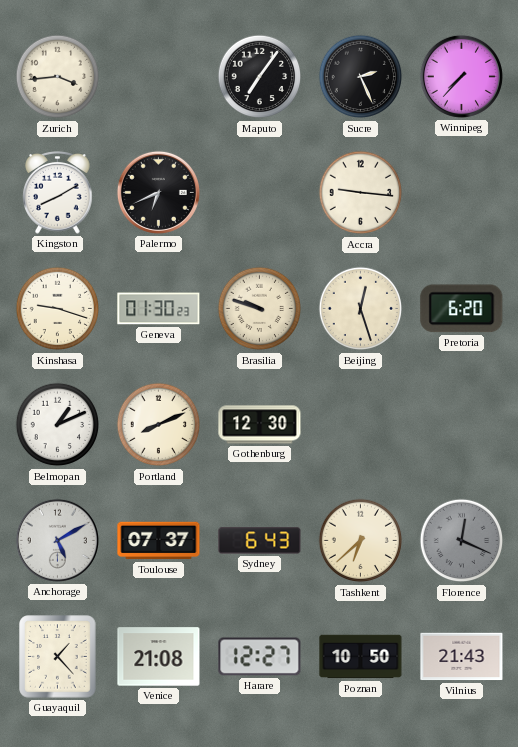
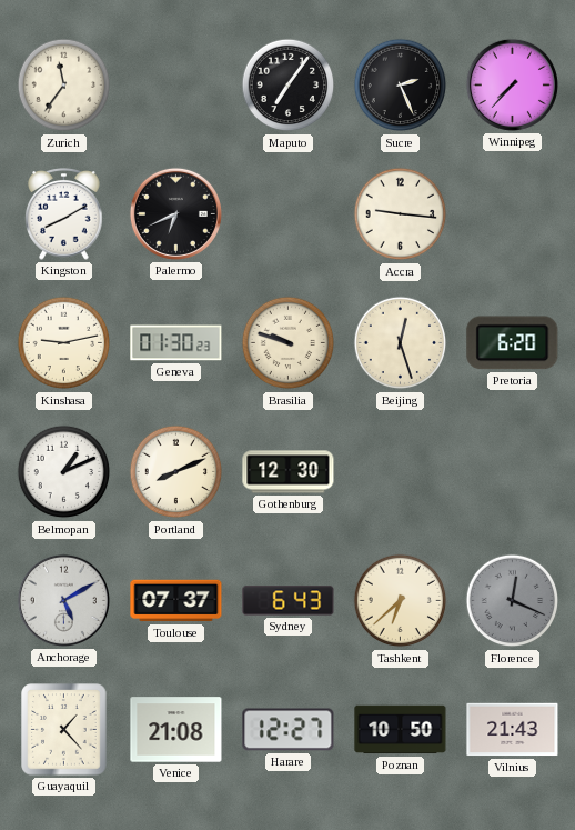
Zurich: 3:44 -> 11:36
Kinshasa: 9:18 -> 9:13
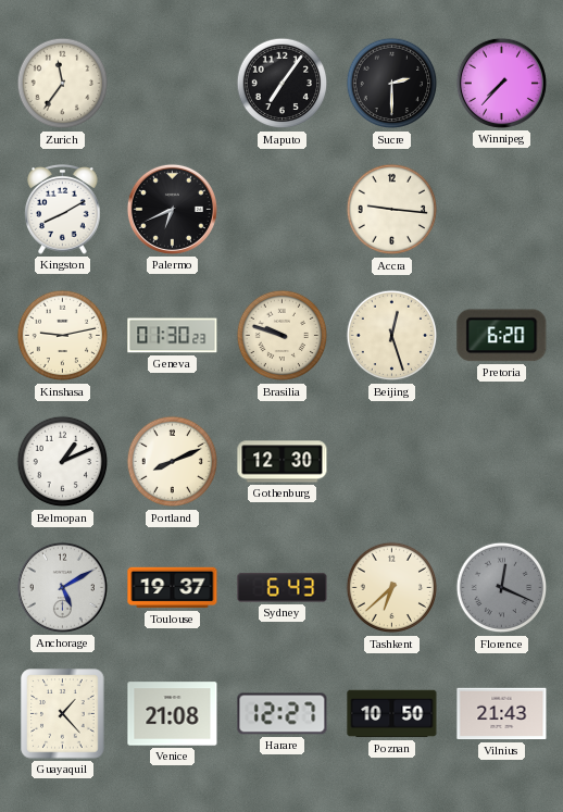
Sucre: 2:26 -> 2:30
Toulouse: 07:37 -> 19:37
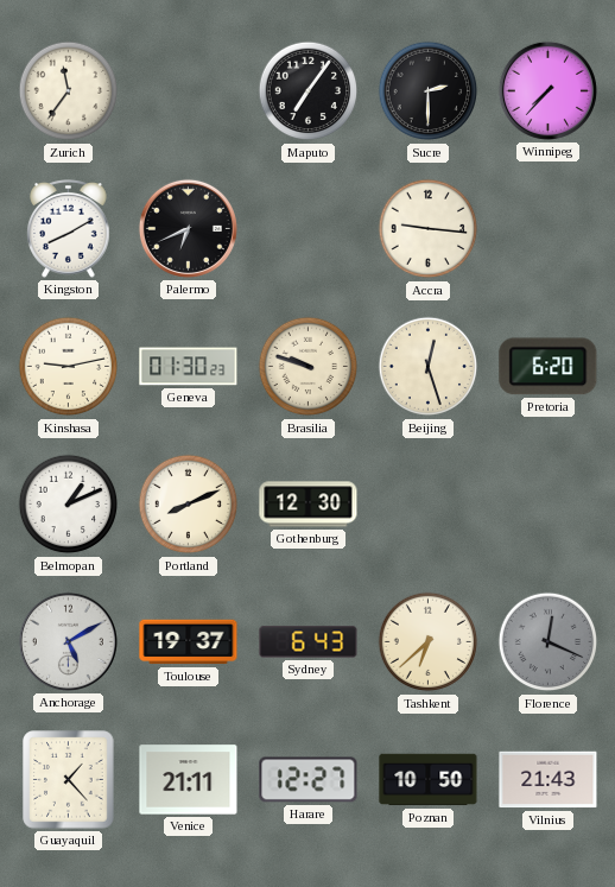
Venice: 21:08 -> 21:11
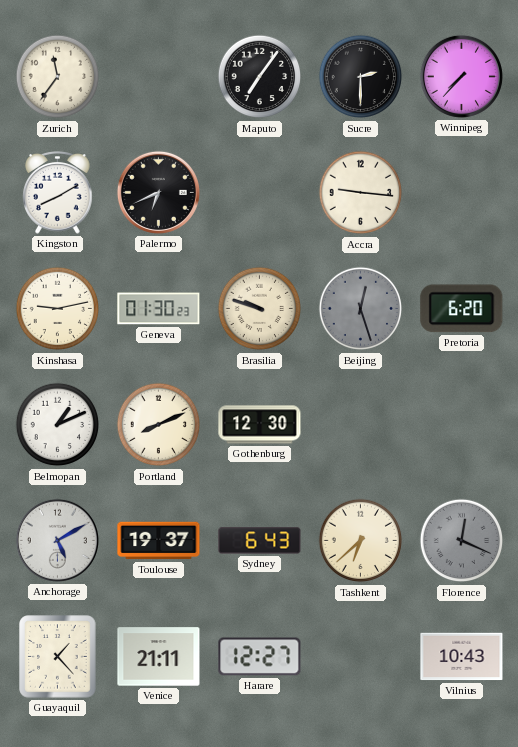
Beijing dial: cream -> grey
Poznan: 10:50 -> none
Vilnius: 21:43 -> 10:43
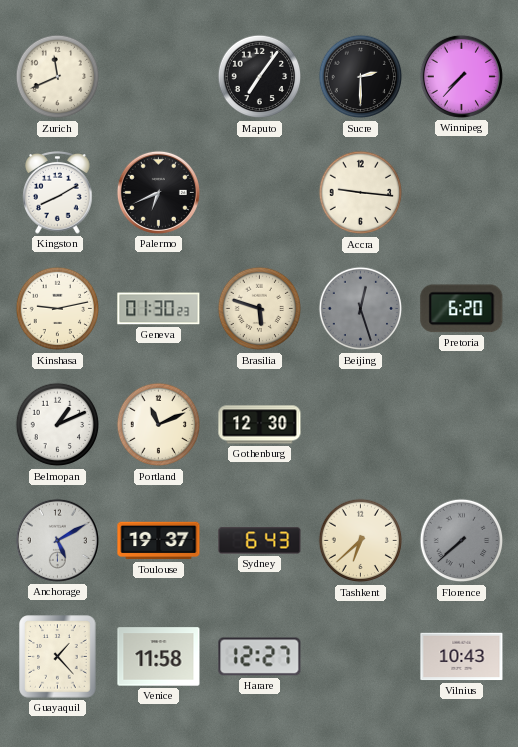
Zurich: 11:36 -> 11:41
Brasilia: 9:48 -> 5:48
Portland: 8:11 -> 11:11
Florence: 12:19 -> 7:38
Venice: 21:11 -> 11:58
